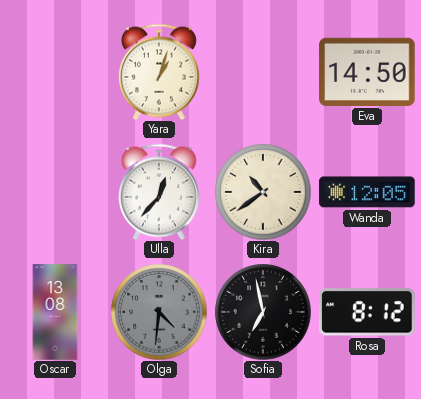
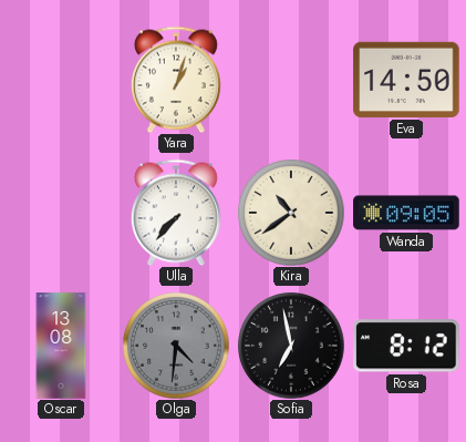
Ulla: 12:37 -> 7:37
Wanda: 12:05 -> 09:05
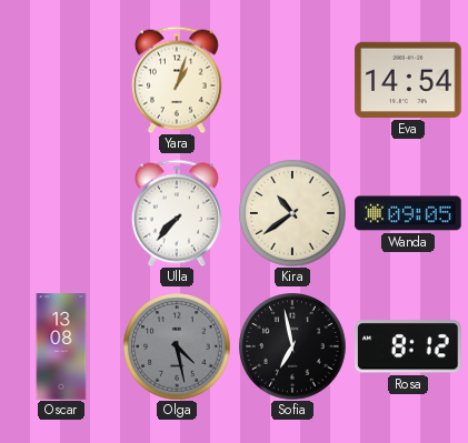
Eva: 14:50 -> 14:54
Olga: 4:31 -> 4:28
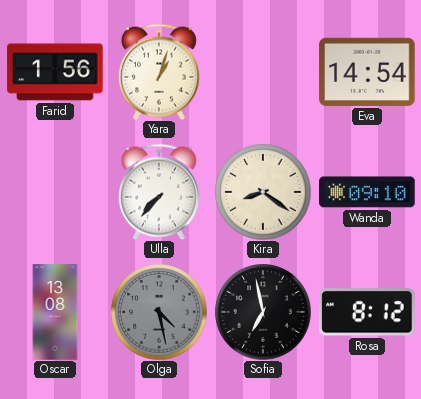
Farid: none -> 1:56
Kira: 10:39 -> 8:21
Wanda: 09:05 -> 09:10
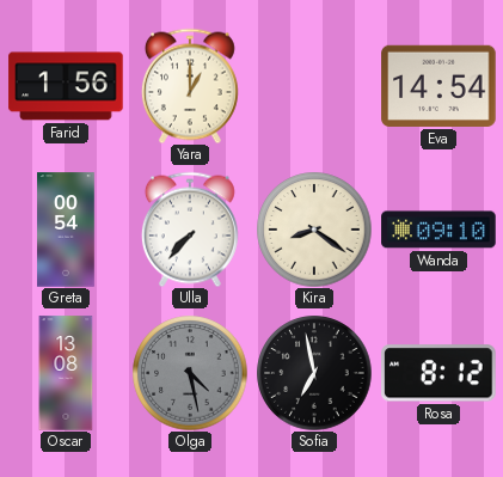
Yara: 1:03 -> 1:00
Greta: none -> 00:54
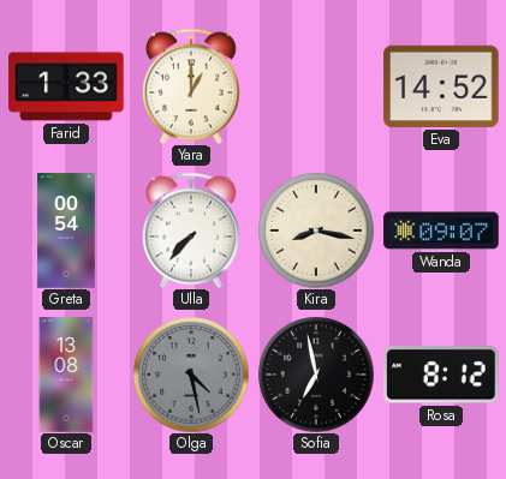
Farid: 1:56 -> 1:33
Eva: 14:54 -> 14:52
Kira: 8:21 -> 8:17
Wanda: 09:10 -> 09:07
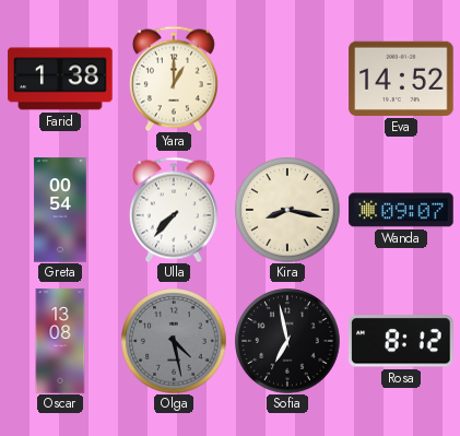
Farid: 1:33 -> 1:38
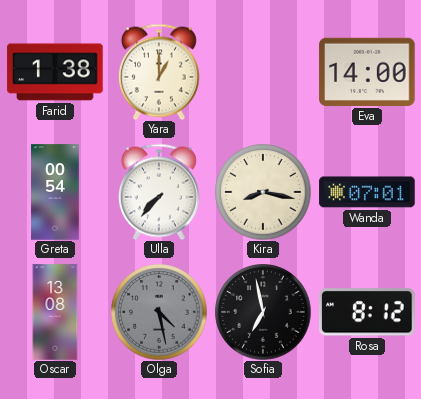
Eva: 14:52 -> 14:00
Wanda: 09:07 -> 07:01
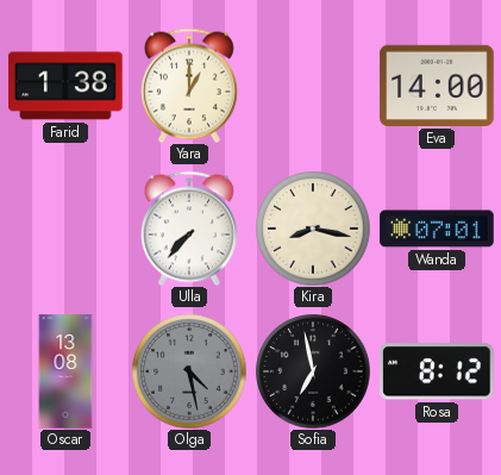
Greta: 00:54 -> none
